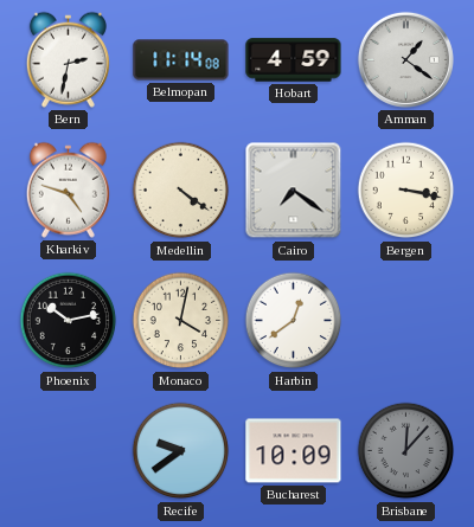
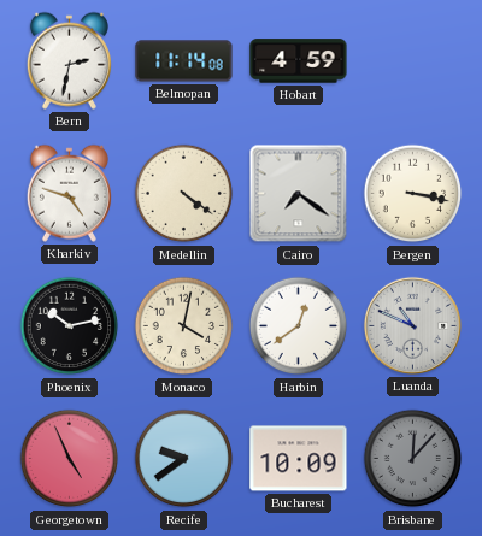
Amman: 1:21 -> none
Luanda: none -> 10:49
Georgetown: none -> 4:56
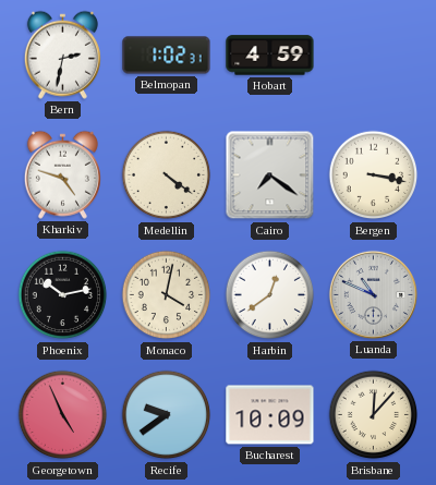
Belmopan: 11:14 -> 1:02
Brisbane dial: grey -> cream
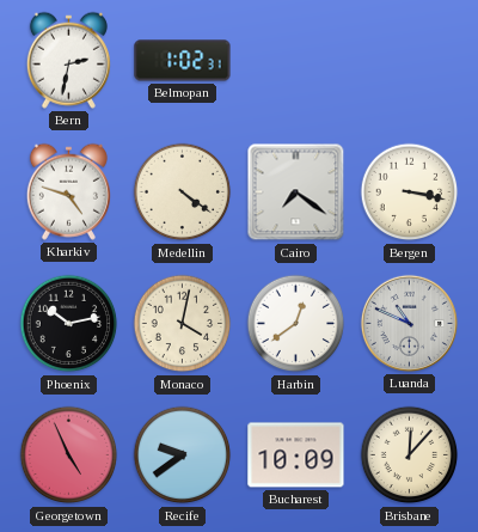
Hobart: 4:59 -> none
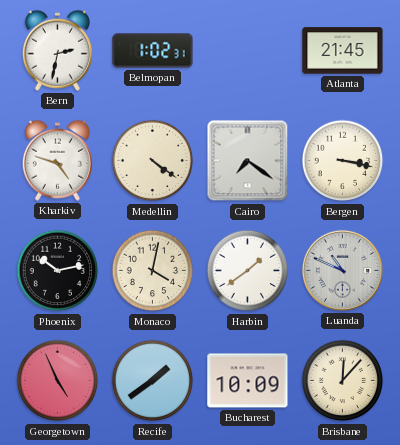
Atlanta: none -> 21:45
Harbin: 12:39 -> 1:39
Recife: 9:39 -> 1:39
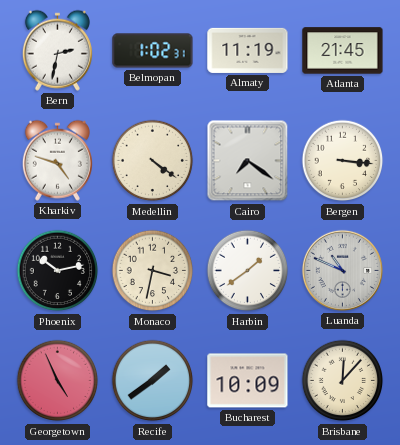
Almaty: none -> 11:19
Bergen: 3:17 -> 3:16
Monaco: 4:02 -> 3:32
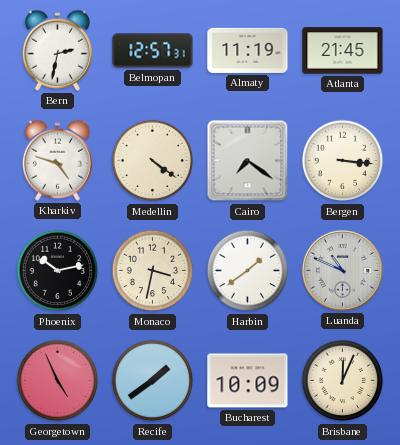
Belmopan: 1:02 -> 12:57
Brisbane: 12:07 -> 12:04
